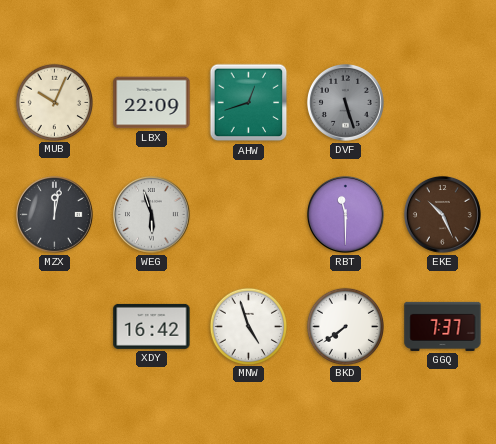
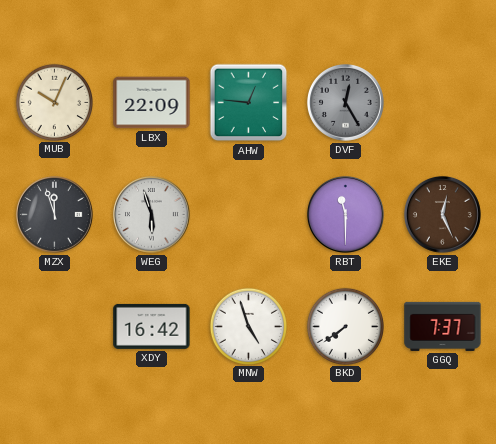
AHW: 12:42 -> 12:46
DVF: 5:27 -> 12:25
MZX: 12:02 -> 11:57
EKE: 10:26 -> 12:26
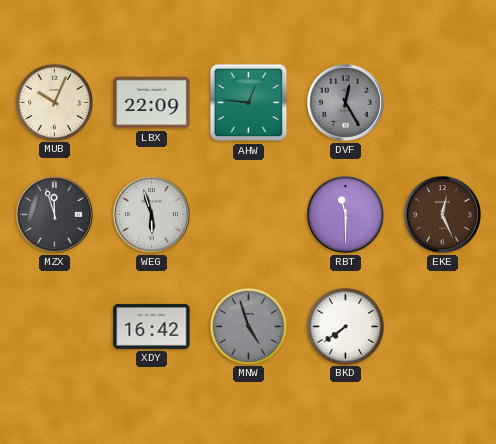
MNW dial: white -> grey
GGQ: 7:37 -> none
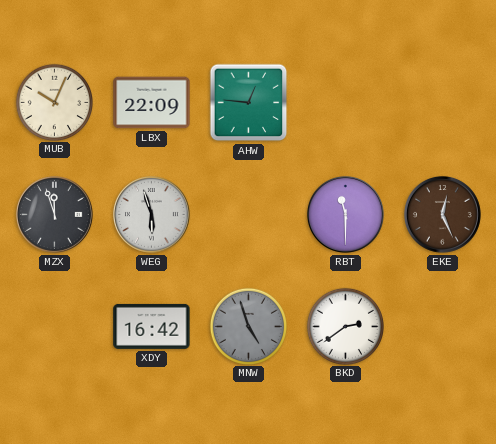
DVF: 12:25 -> none
BKD: 7:39 -> 2:39
